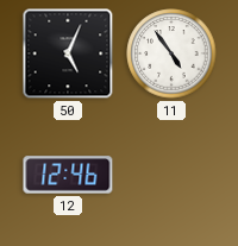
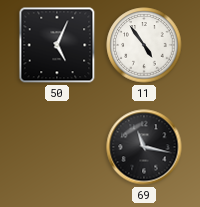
12: 12:46 -> none
69: none -> 11:17
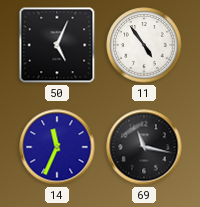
14: none -> 11:34
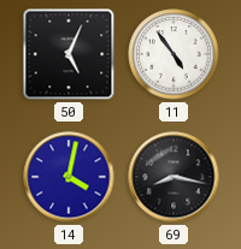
14: 11:34 -> 4:02
69: 11:17 -> 8:17
